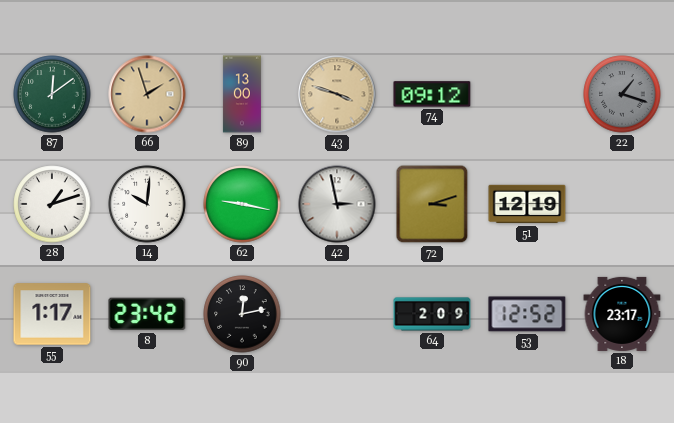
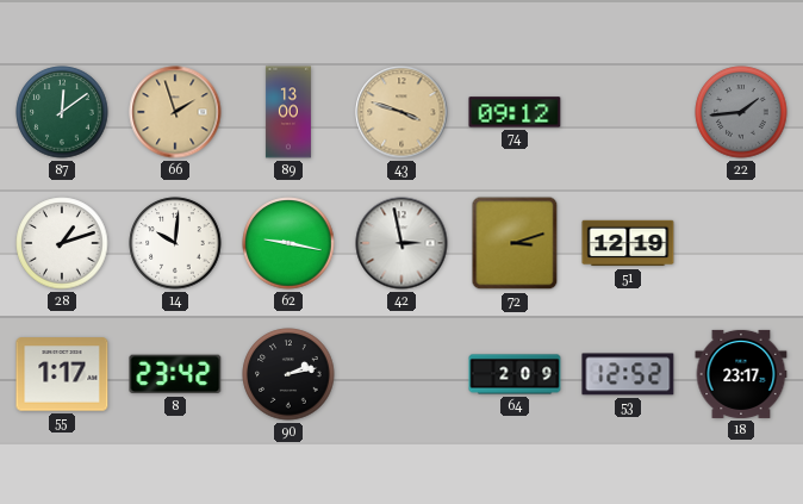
22: 1:18 -> 1:44
90: 12:13 -> 2:13
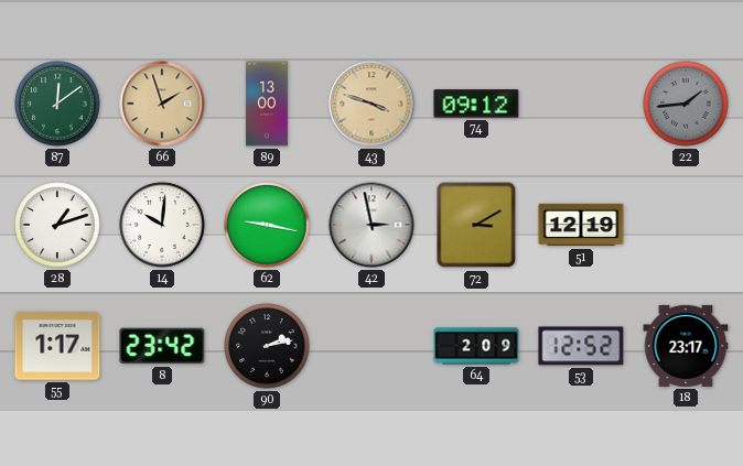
72: 3:12 -> 3:10
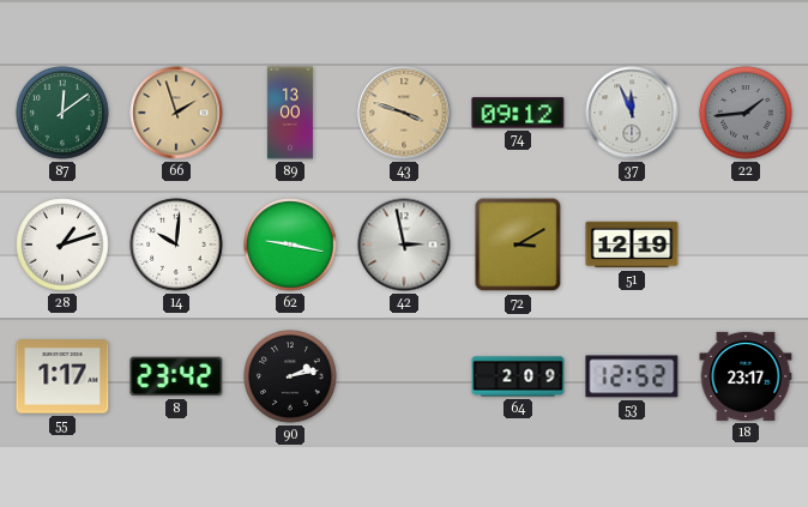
37: none -> 11:56
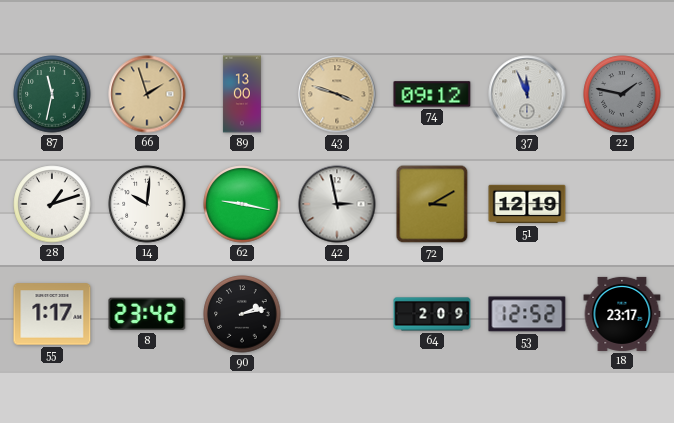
87: 12:09 -> 11:32
22: 1:44 -> 1:47
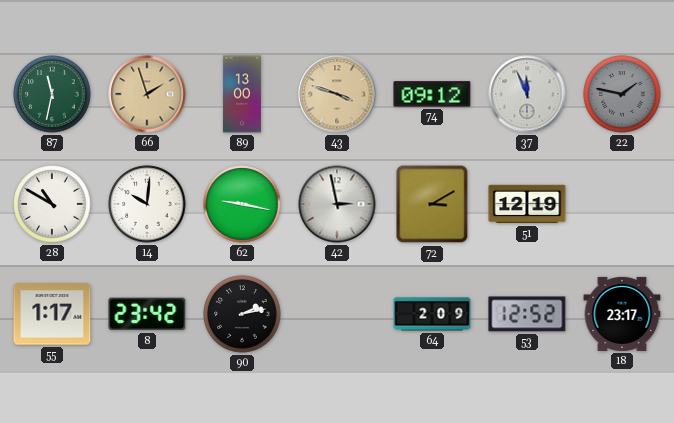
28: 1:12 -> 10:50
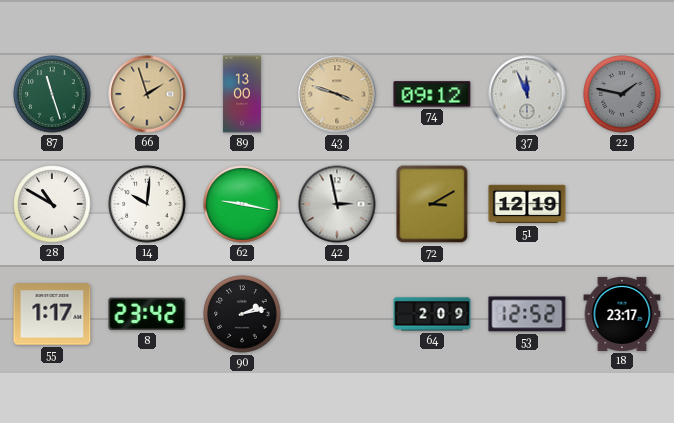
87: 11:32 -> 11:27
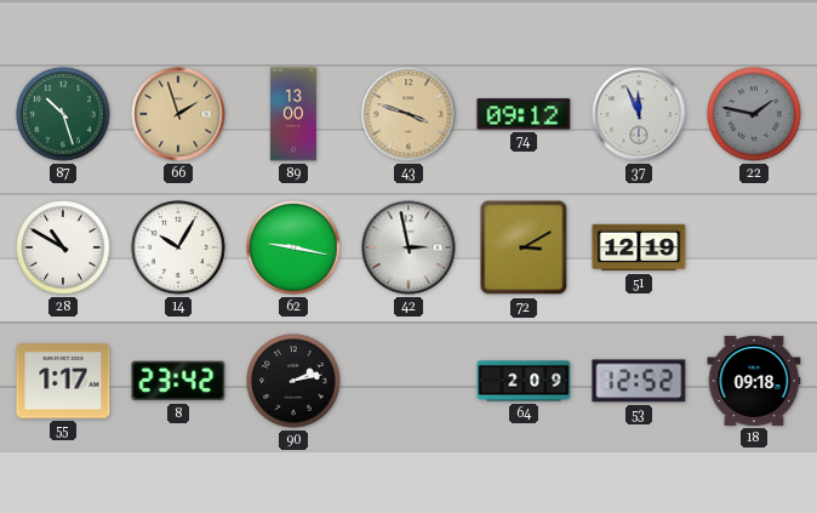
87: 11:27 -> 10:27
14: 10:01 -> 10:05
18: 23:17 -> 09:18
